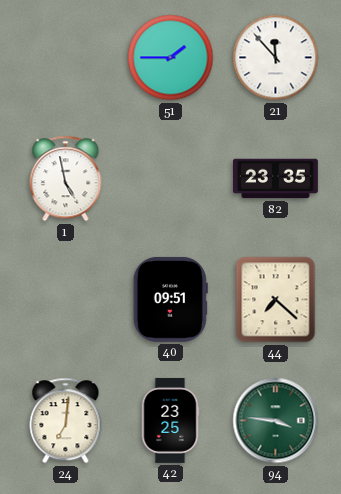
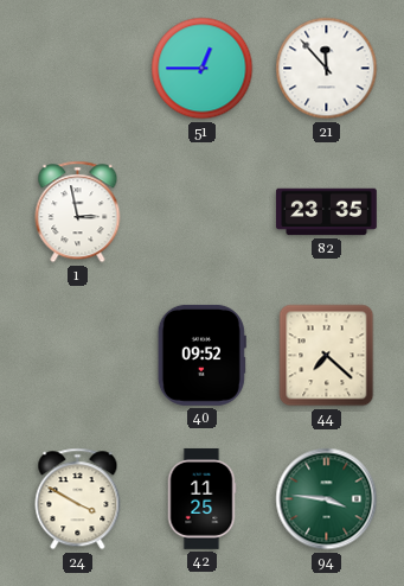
51: 1:45 -> 12:45
1: 4:58 -> 2:58
40: 09:51 -> 09:52
24: 7:01 -> 3:50
42: 23:25 -> 11:25
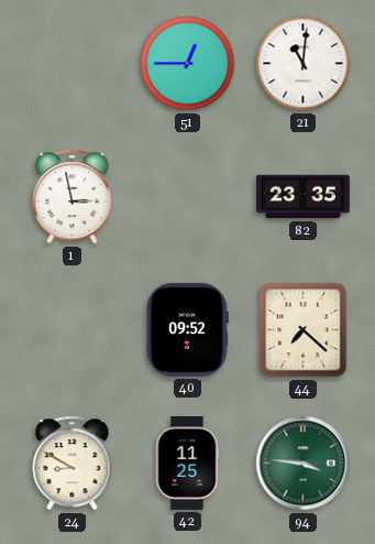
21: 11:53 -> 11:01
24: 3:50 -> 8:50
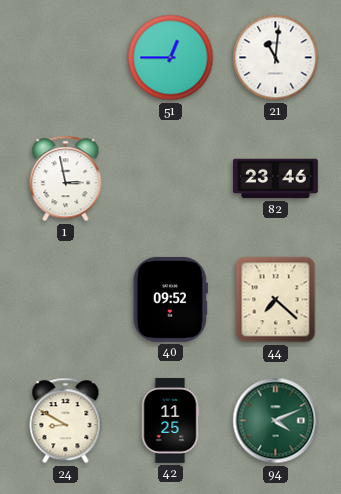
82: 23:35 -> 23:46
94: 3:46 -> 4:11
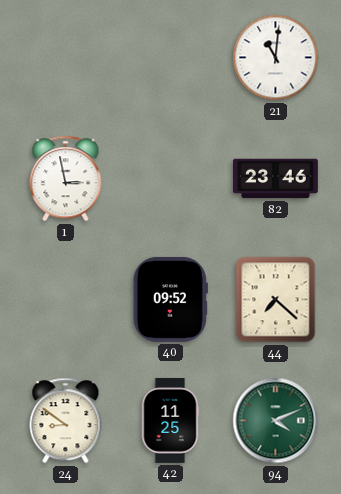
51: 12:45 -> none
24: 8:50 -> 8:51
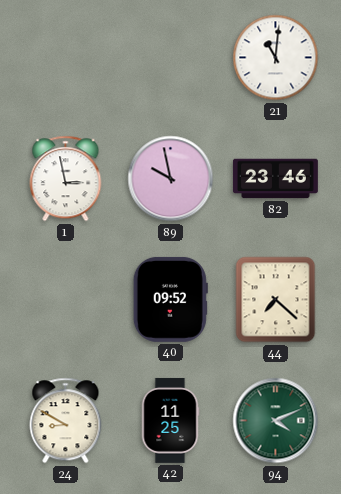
89: none -> 9:58
24: 8:51 -> 8:50
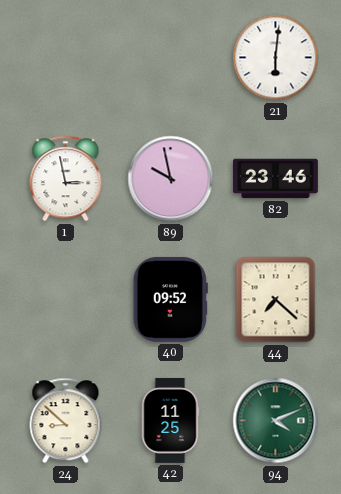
21: 11:01 -> 6:01
24: 8:50 -> 8:52
